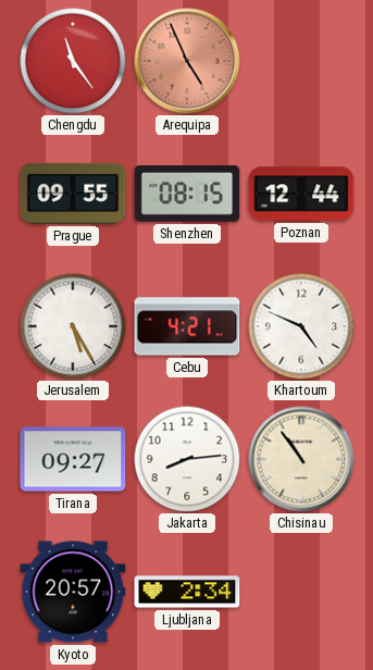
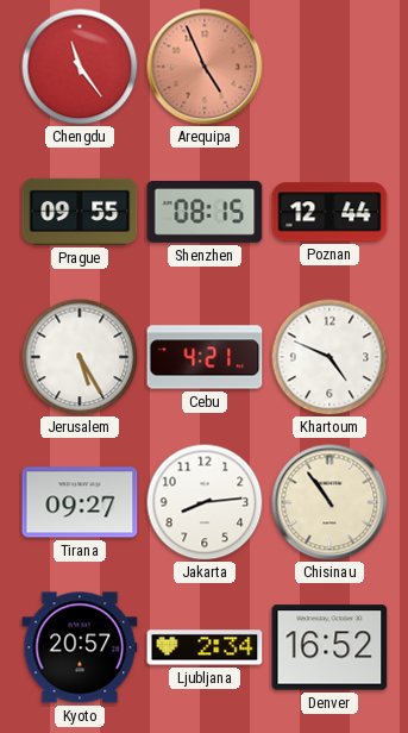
Denver: none -> 16:52
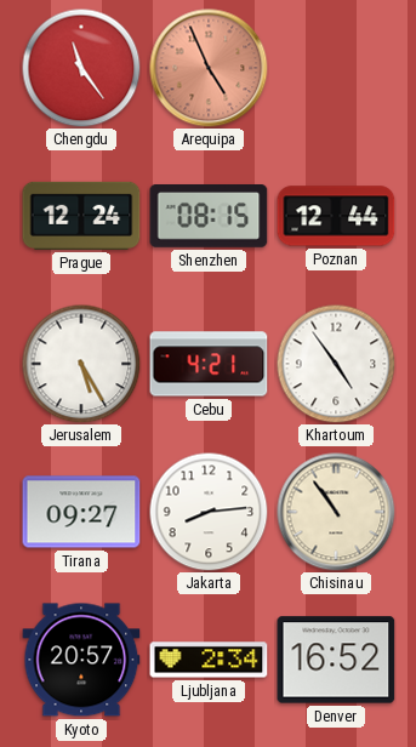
Prague: 09:55 -> 12:24
Khartoum: 4:49 -> 4:54
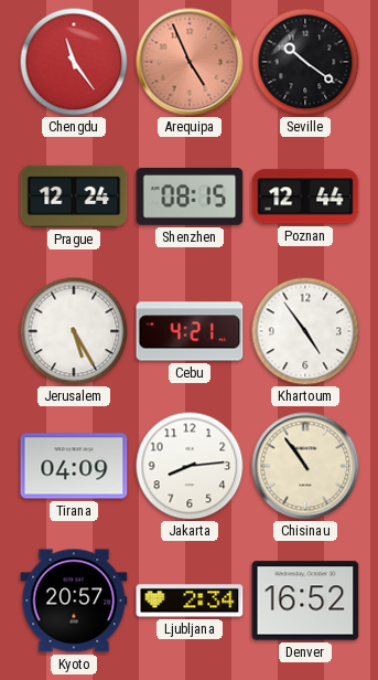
Seville: none -> 10:21
Tirana: 09:27 -> 04:09
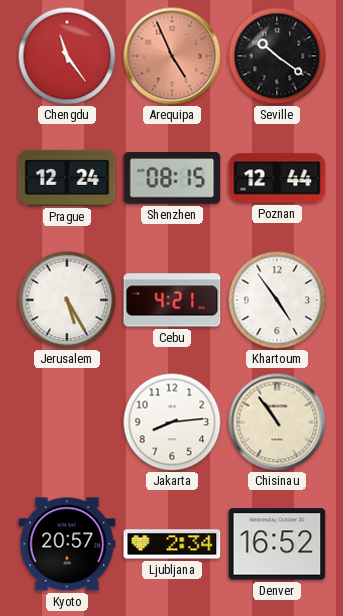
Tirana: 04:09 -> none
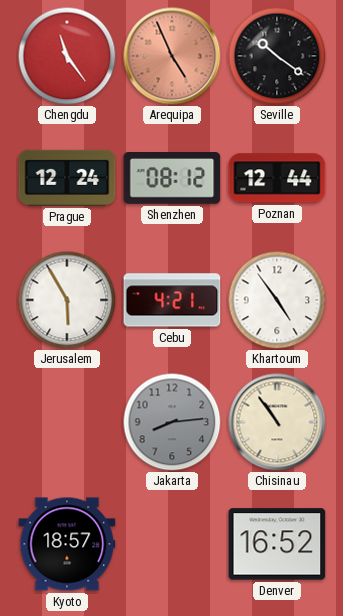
Shenzhen: 08:15 -> 08:12
Jerusalem: 5:25 -> 5:55
Jakarta dial: white -> grey
Kyoto: 20:57 -> 18:57
Ljubljana: 2:34 -> none
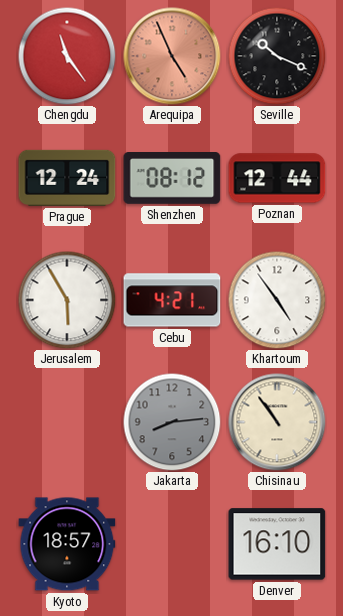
Seville: 10:21 -> 10:19
Denver: 16:52 -> 16:10
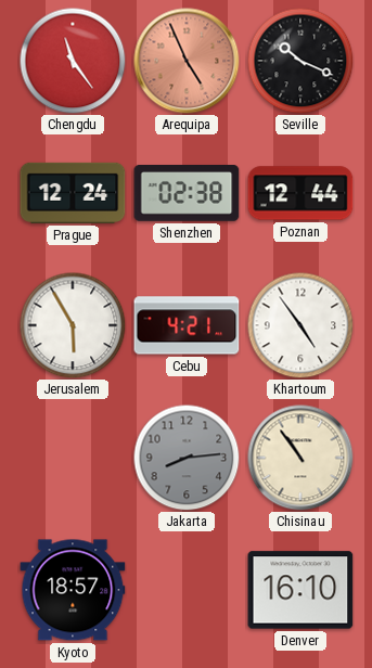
Shenzhen: 08:12 -> 02:38
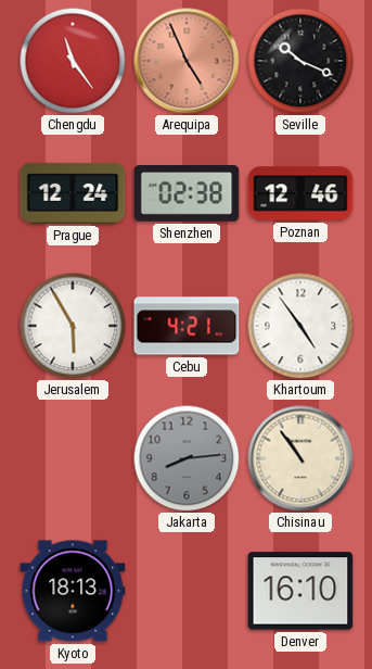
Poznan: 12:44 -> 12:46
Kyoto: 18:57 -> 18:13
